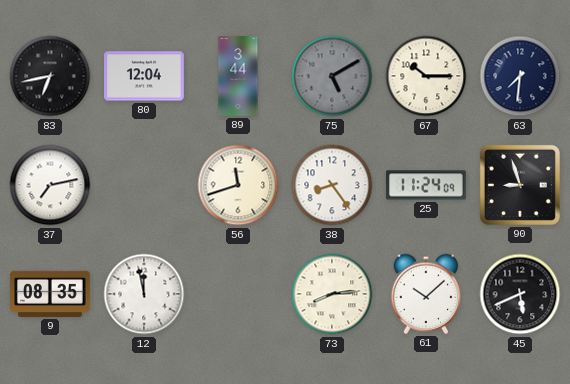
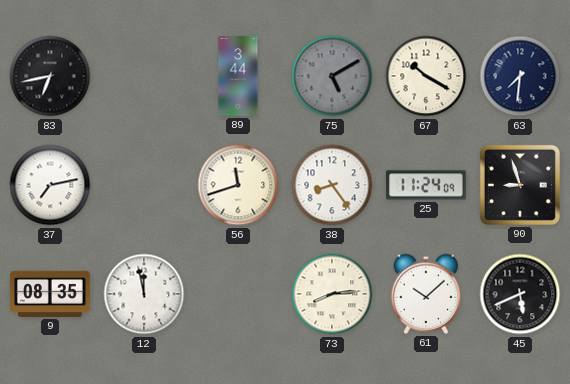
80: 12:04 -> none
67: 10:15 -> 10:20
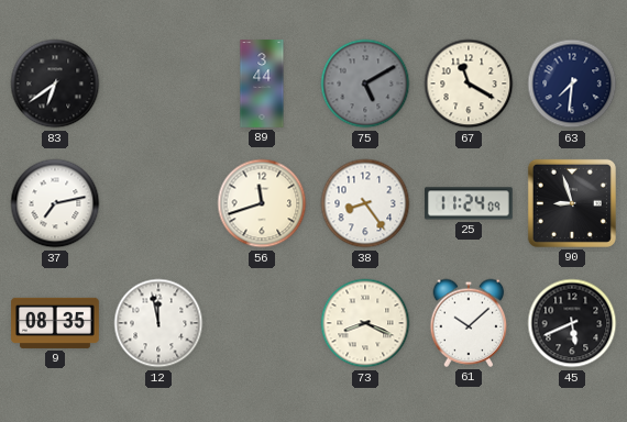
83: 6:43 -> 6:39
67: 10:20 -> 11:20
73: 8:14 -> 8:19
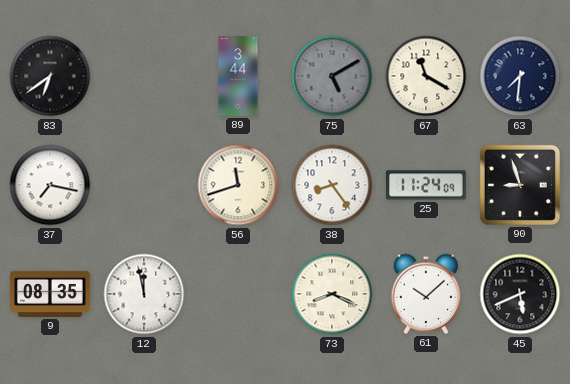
37: 7:13 -> 7:17
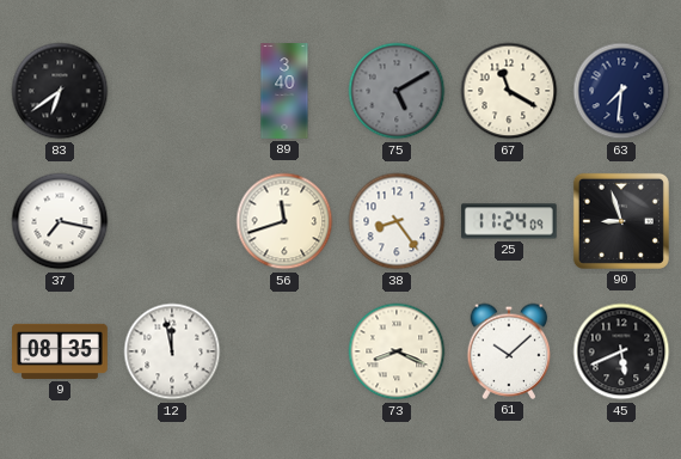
89: 3:44 -> 3:40
